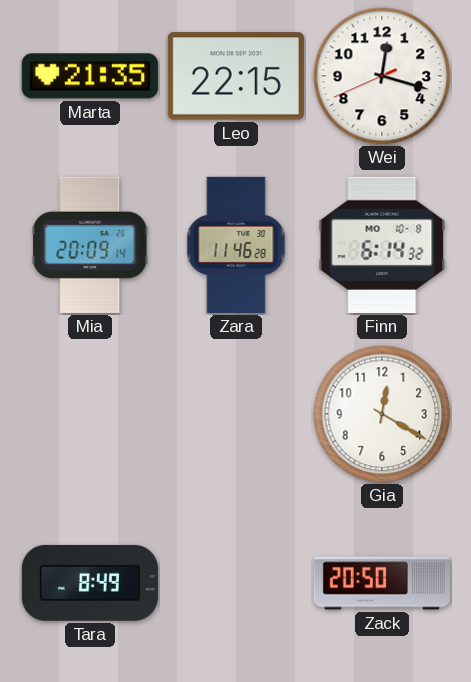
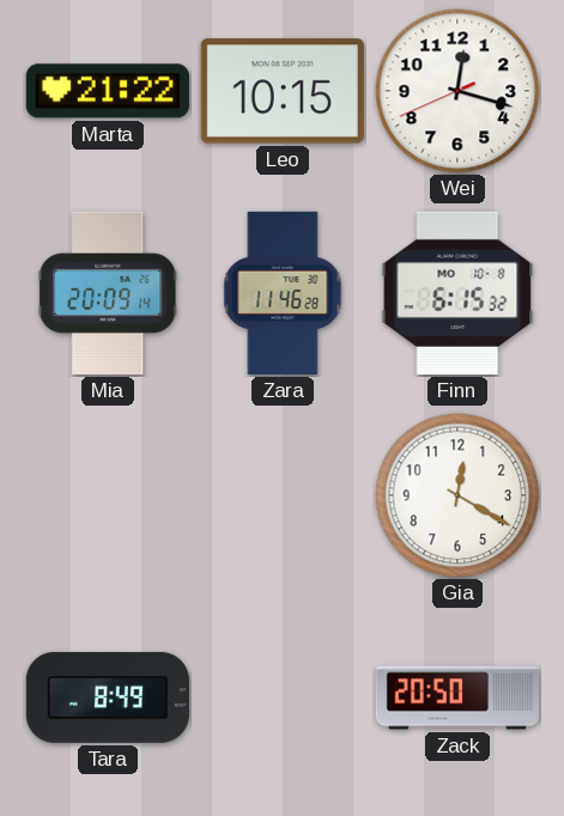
Marta: 21:35 -> 21:22
Leo: 22:15 -> 10:15
Finn: 6:14 -> 6:15
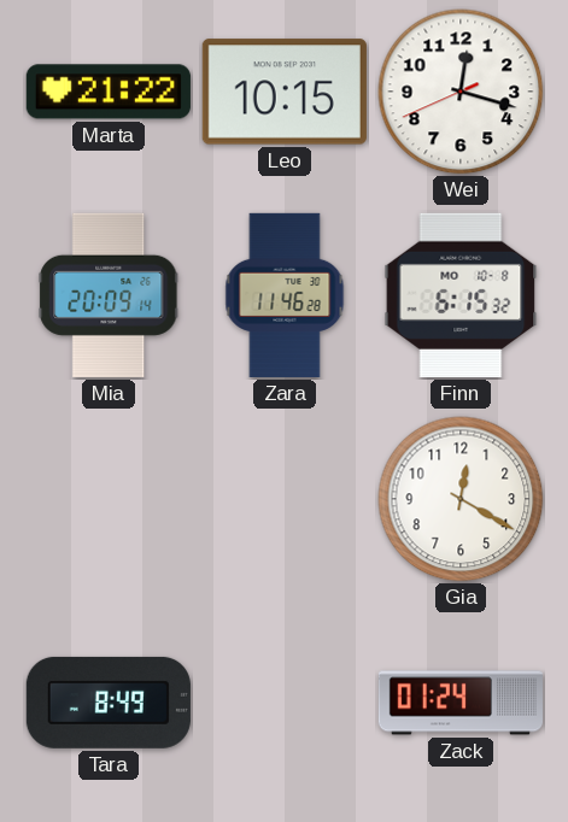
Zack: 20:50 -> 01:24
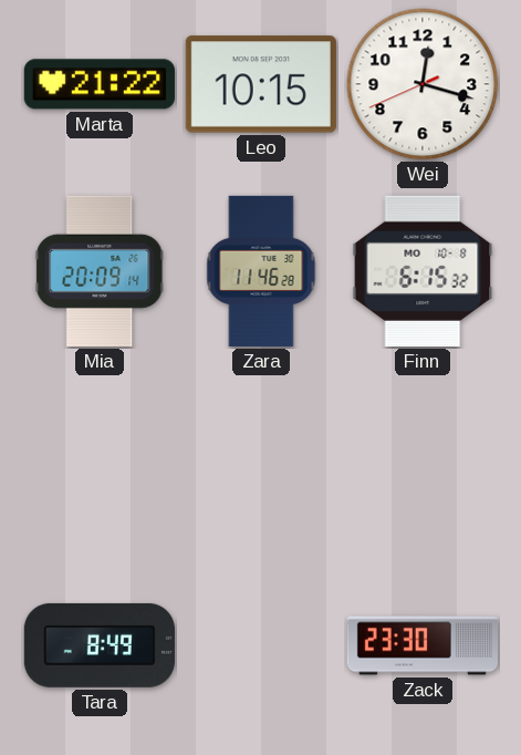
Gia: 12:20 -> none
Zack: 01:24 -> 23:30
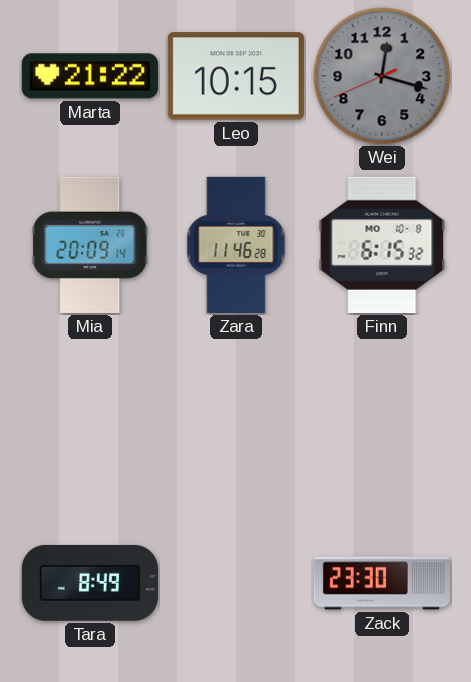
Wei dial: white -> grey
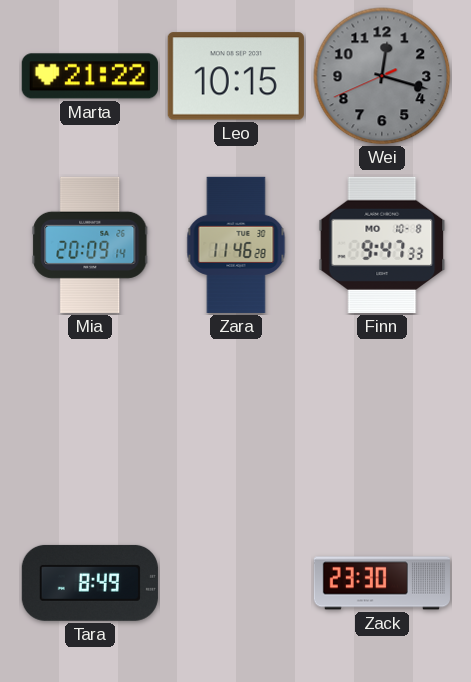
Finn: 6:15 -> 9:47
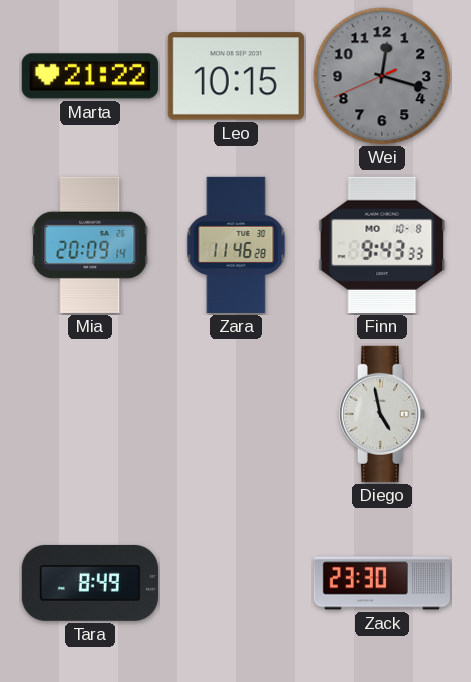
Finn: 9:47 -> 9:43
Diego: none -> 4:58
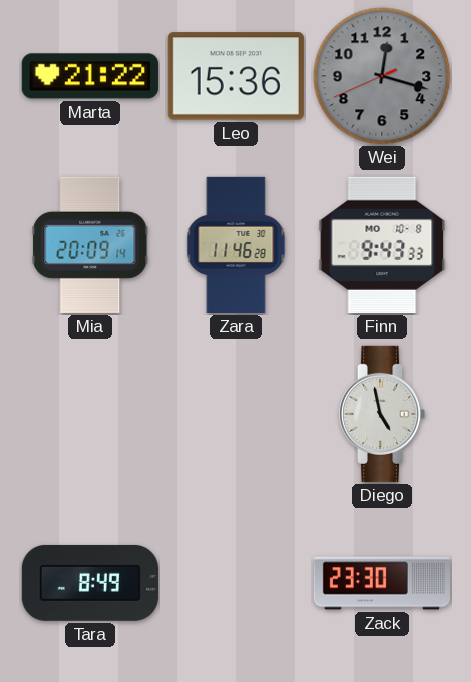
Leo: 10:15 -> 15:36
